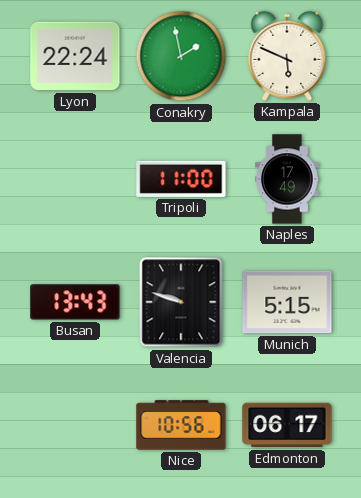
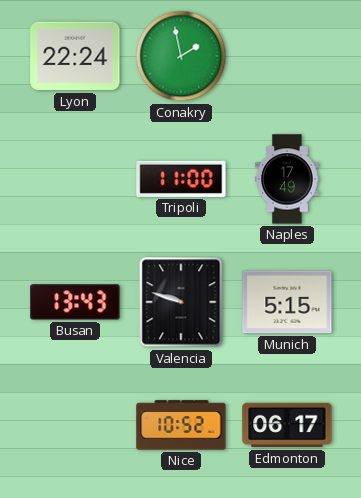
Kampala: 5:49 -> none
Nice: 10:56 -> 10:52
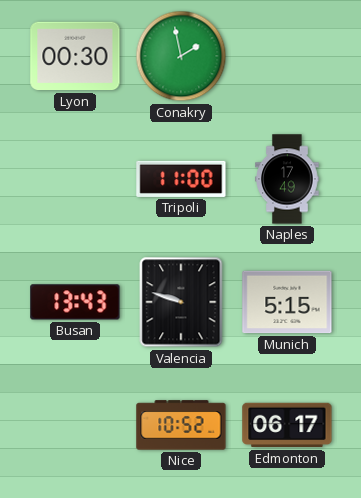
Lyon: 22:24 -> 00:30
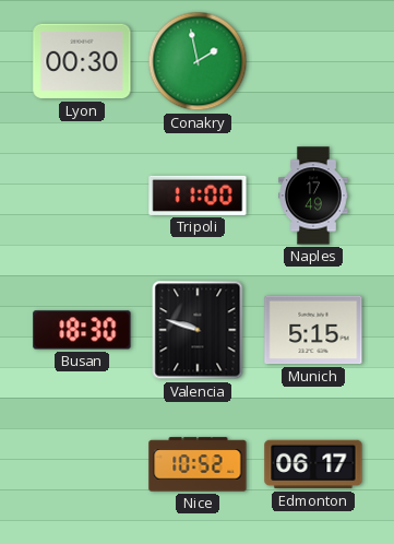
Busan: 13:43 -> 18:30
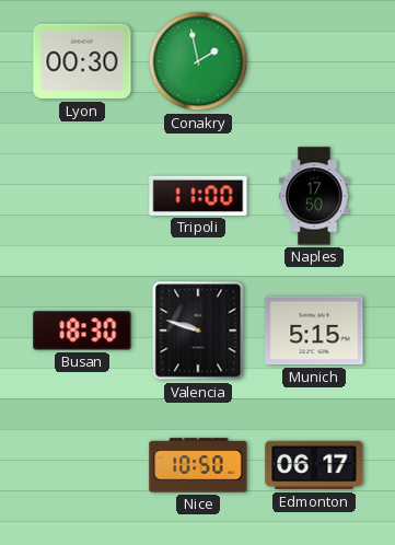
Naples: 17:49 -> 17:50
Nice: 10:52 -> 10:50
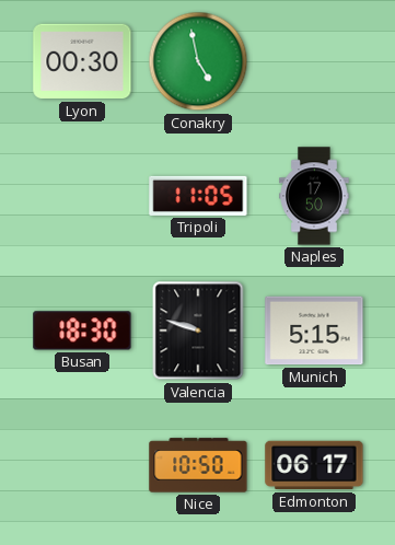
Conakry: 1:58 -> 4:58
Tripoli: 11:00 -> 11:05
